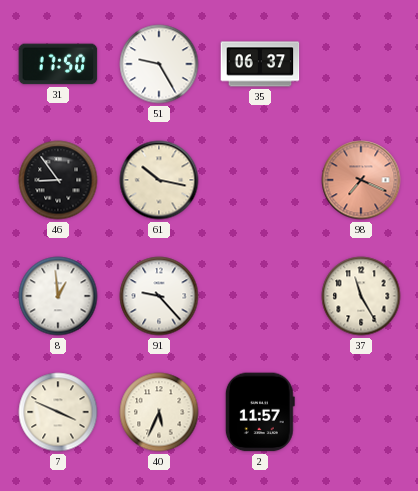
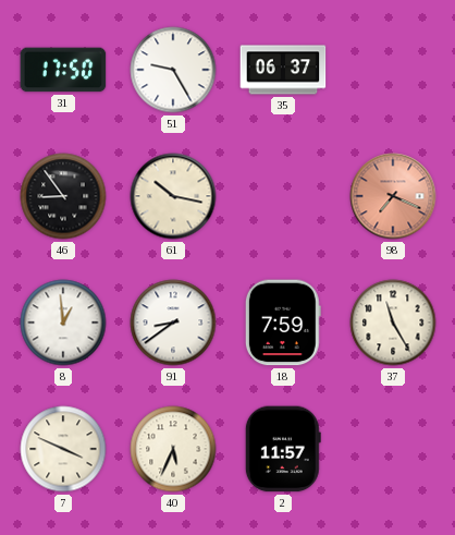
91: 9:23 -> 8:39
18: none -> 7:59
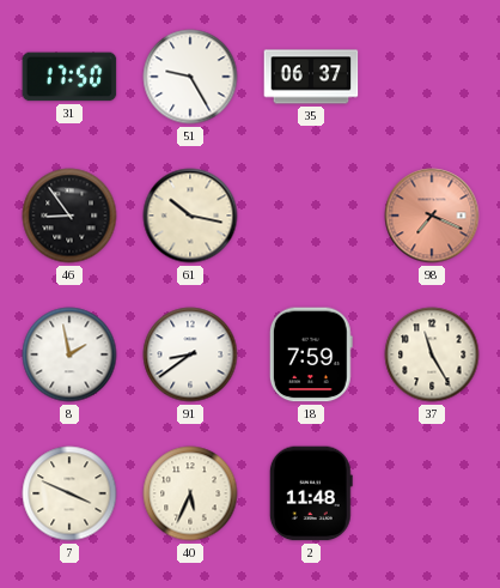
8: 12:59 -> 1:58
2: 11:57 -> 11:48
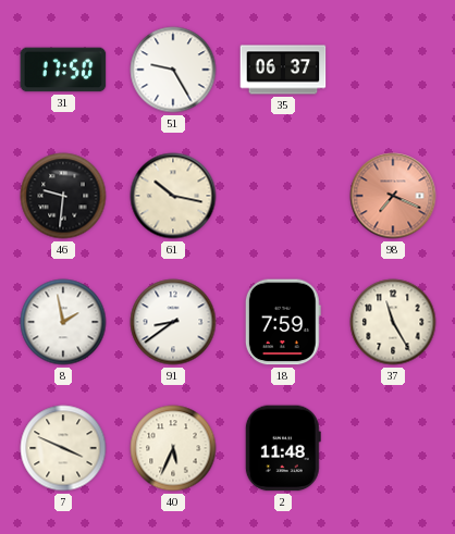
46: 8:54 -> 9:31
